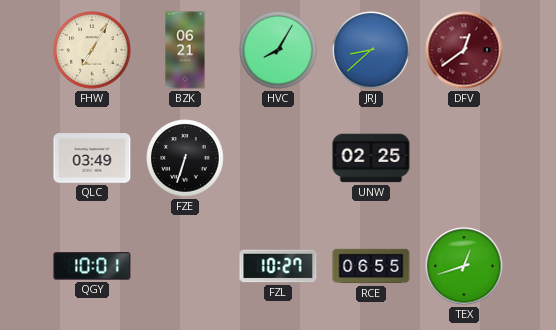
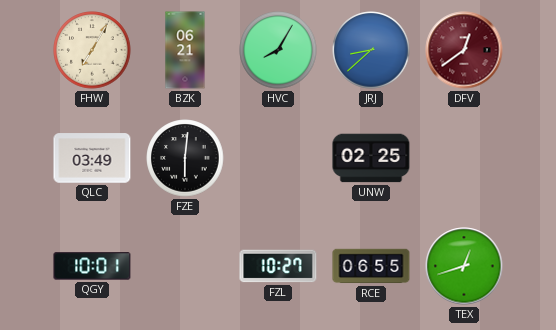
FZE: 6:33 -> 6:01
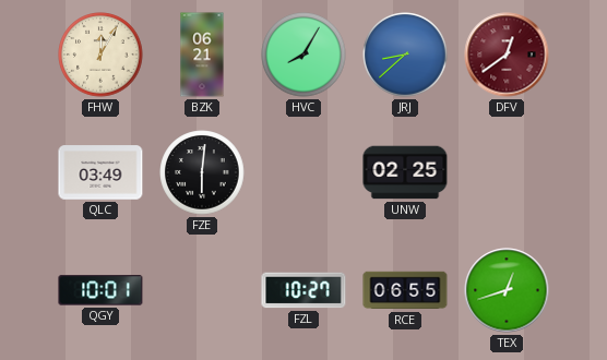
FHW: 7:05 -> 12:05
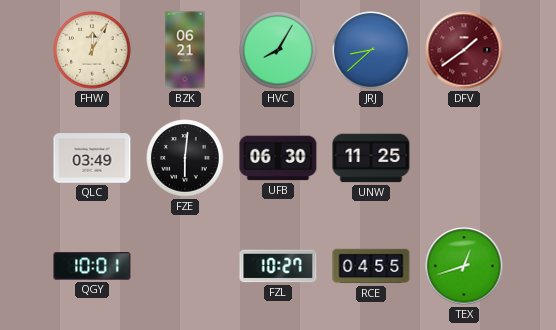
DFV: 12:39 -> 1:39
UFB: none -> 06:30
UNW: 02:25 -> 11:25
RCE: 06:55 -> 04:55
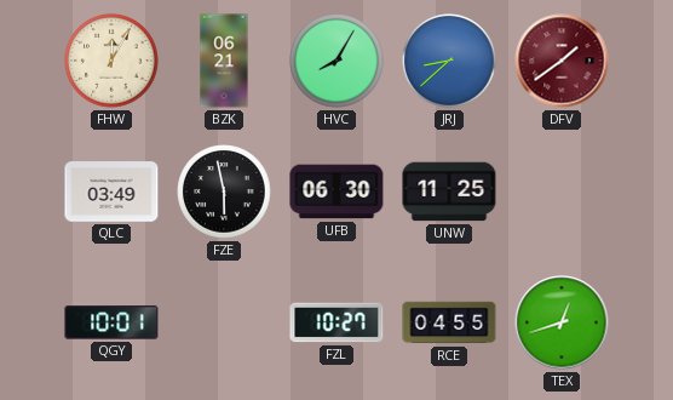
FZE: 6:01 -> 5:58
